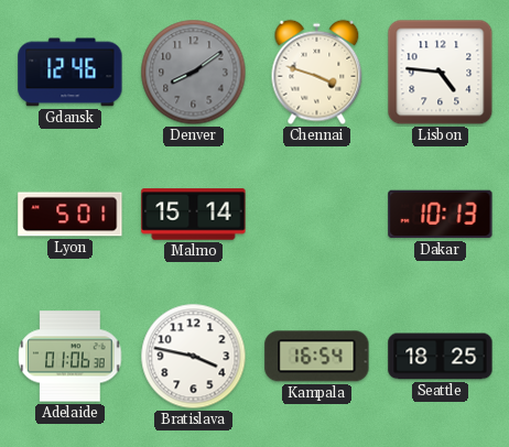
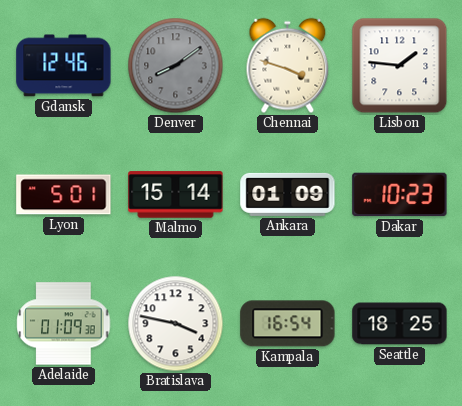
Lisbon: 4:46 -> 1:46
Ankara: none -> 01:09
Dakar: 10:13 -> 10:23
Adelaide: 01:06 -> 01:09
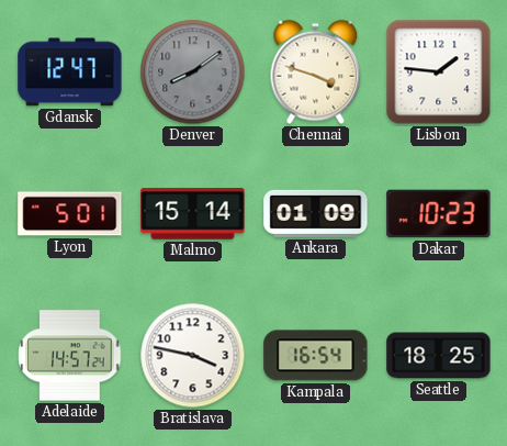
Gdansk: 12:46 -> 12:47
Adelaide: 01:09 -> 14:57
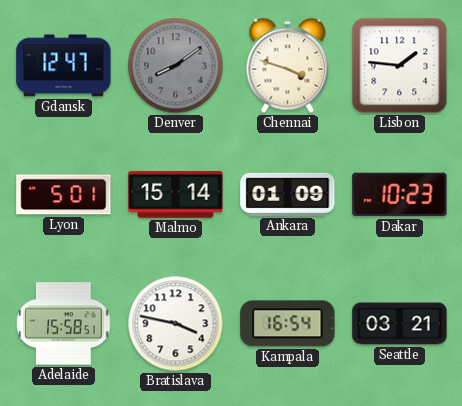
Adelaide: 14:57 -> 15:58
Seattle: 18:25 -> 03:21
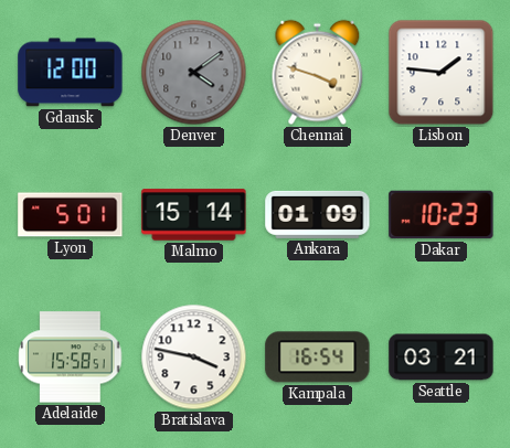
Gdansk: 12:47 -> 12:00
Denver: 8:09 -> 4:09
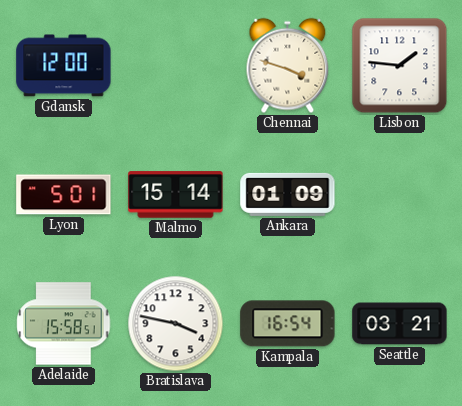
Denver: 4:09 -> none
Dakar: 10:23 -> none
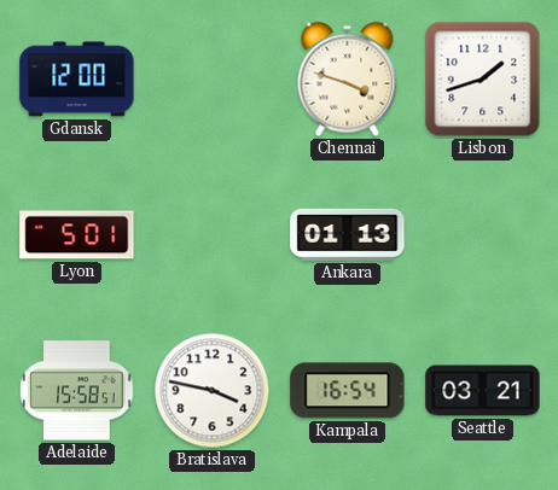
Lisbon: 1:46 -> 1:42
Malmo: 15:14 -> none
Ankara: 01:09 -> 01:13
